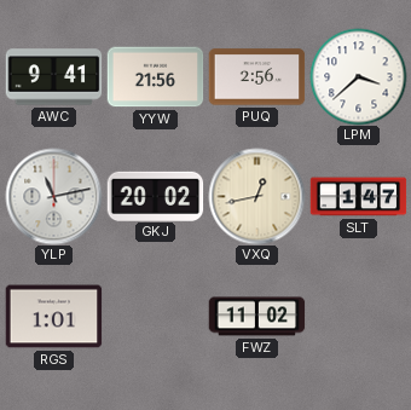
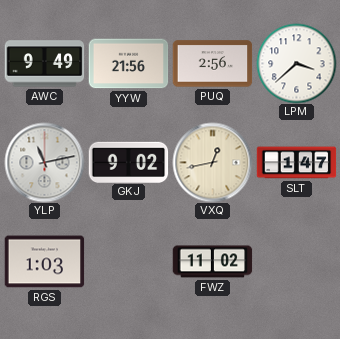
AWC: 9:41 -> 9:49
GKJ: 20:02 -> 9:02
RGS: 1:01 -> 1:03
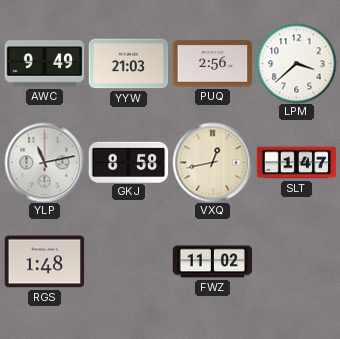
YYW: 21:56 -> 21:03
GKJ: 9:02 -> 8:58
RGS: 1:03 -> 1:48
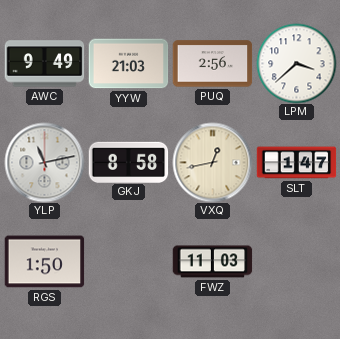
RGS: 1:48 -> 1:50
FWZ: 11:02 -> 11:03
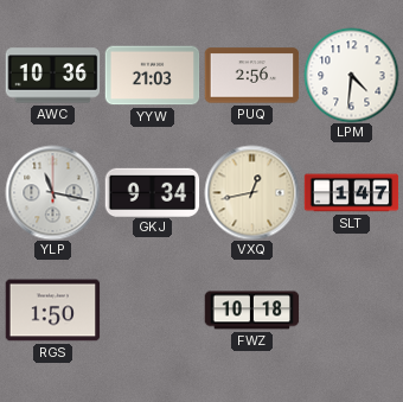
AWC: 9:49 -> 10:36
LPM: 3:38 -> 4:31
YLP: 11:13 -> 11:17
GKJ: 8:58 -> 9:34
FWZ: 11:03 -> 10:18
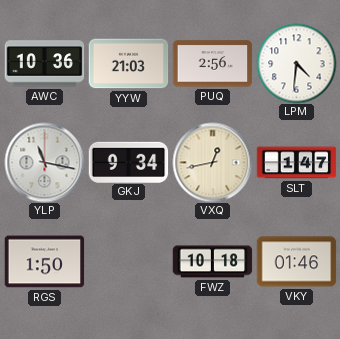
VKY: none -> 01:46
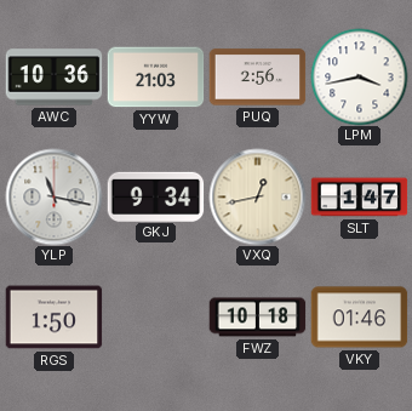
LPM: 4:31 -> 3:43
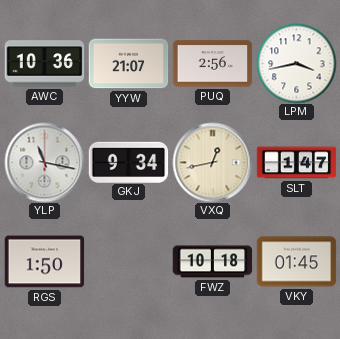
YYW: 21:03 -> 21:07
VKY: 01:46 -> 01:45
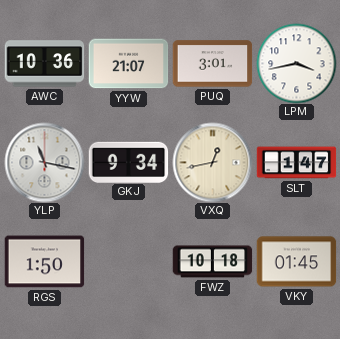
PUQ: 2:56 -> 3:01
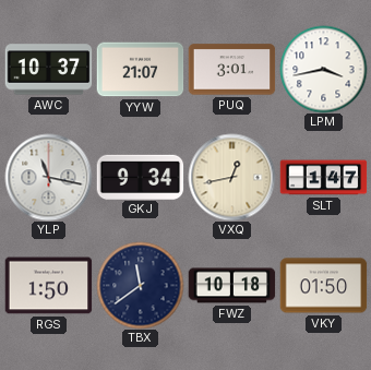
AWC: 10:36 -> 10:37
TBX: none -> 11:39
VKY: 01:45 -> 01:50
